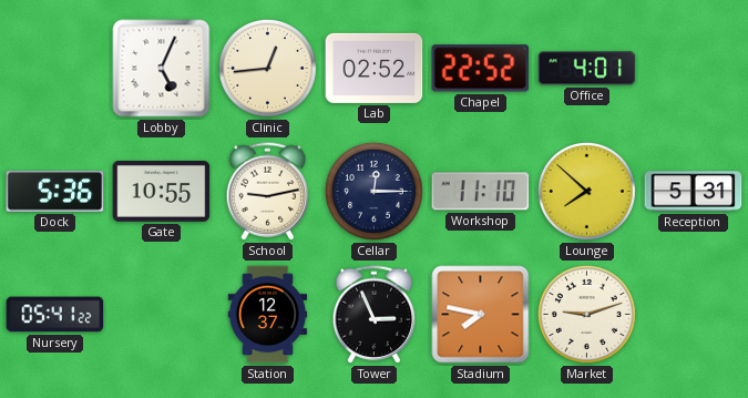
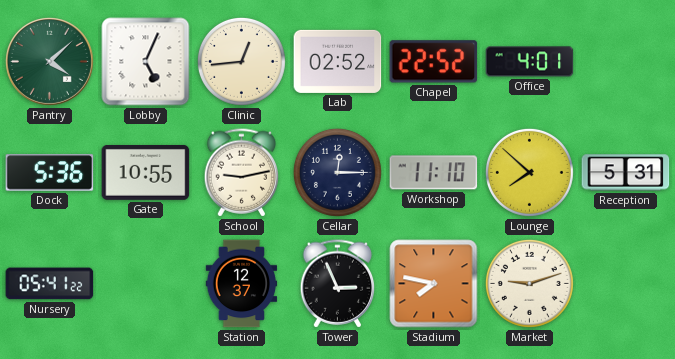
Pantry: none -> 4:08
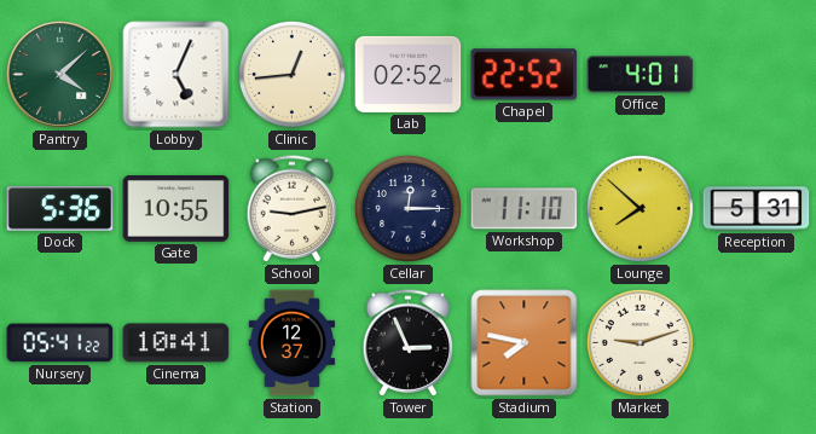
Cinema: none -> 10:41
